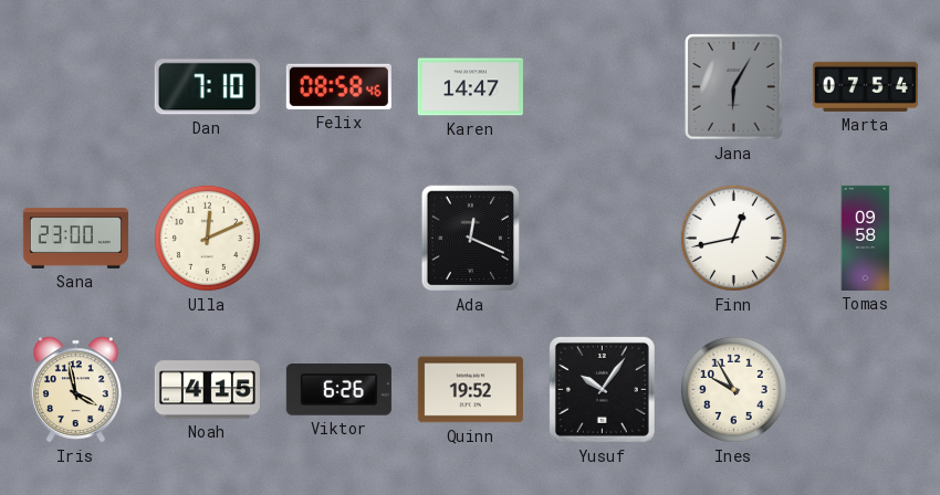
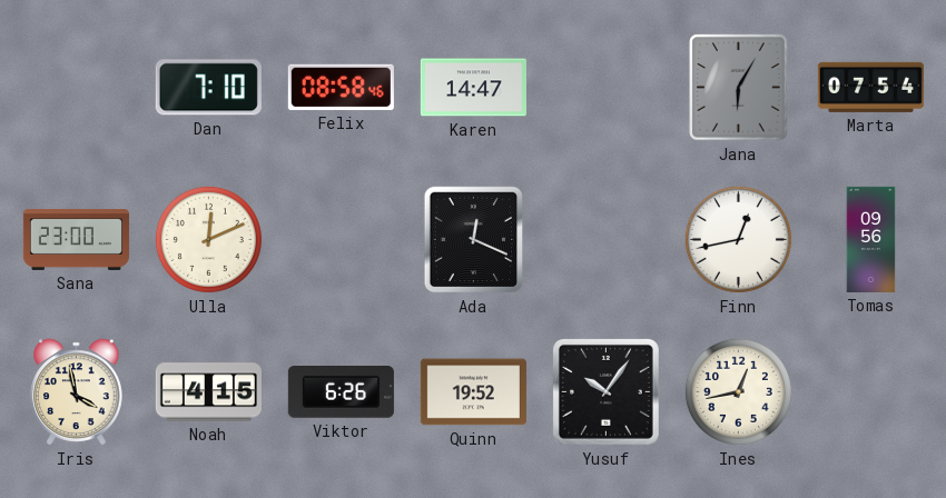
Tomas: 09:58 -> 09:56
Ines: 9:55 -> 12:43
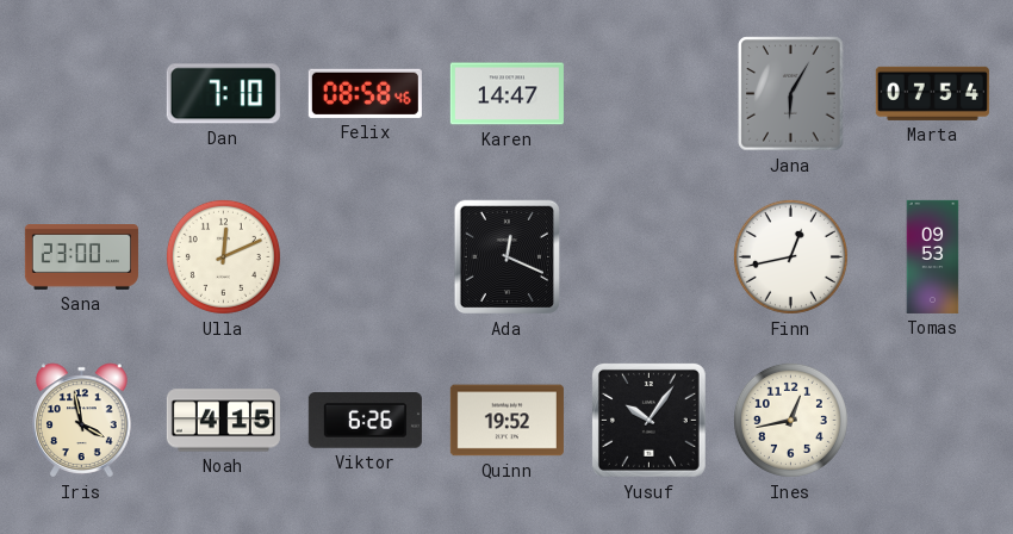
Tomas: 09:56 -> 09:53
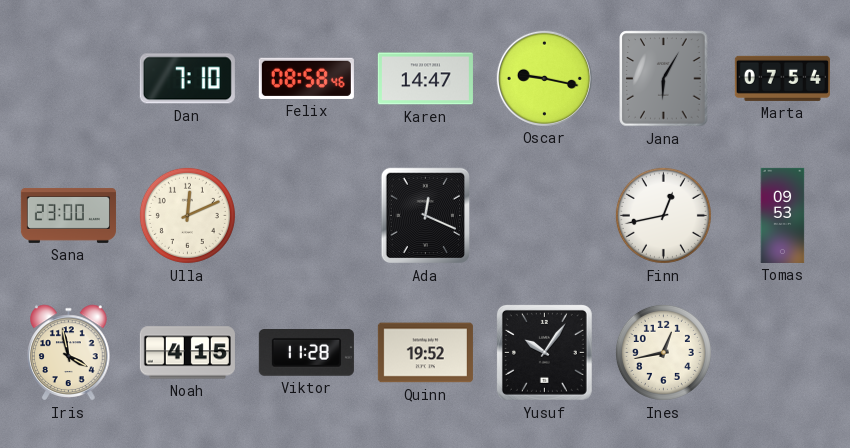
Oscar: none -> 9:17
Viktor: 6:26 -> 11:28
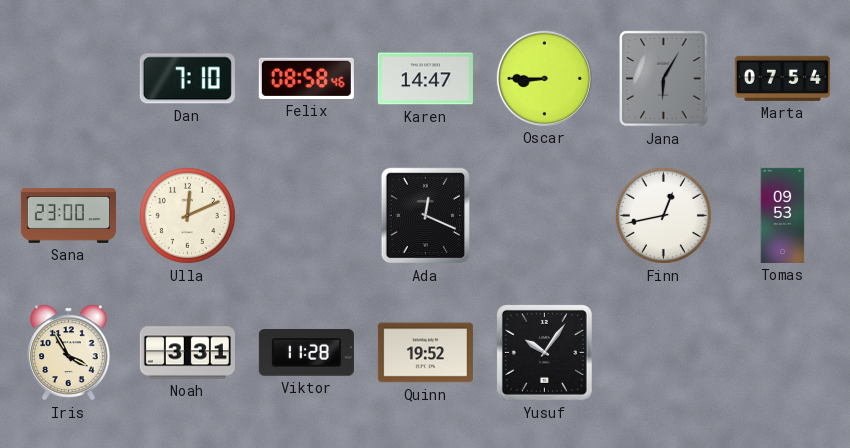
Oscar: 9:17 -> 8:45
Iris: 3:58 -> 3:55
Noah: 4:15 -> 3:31
Ines: 12:43 -> none
